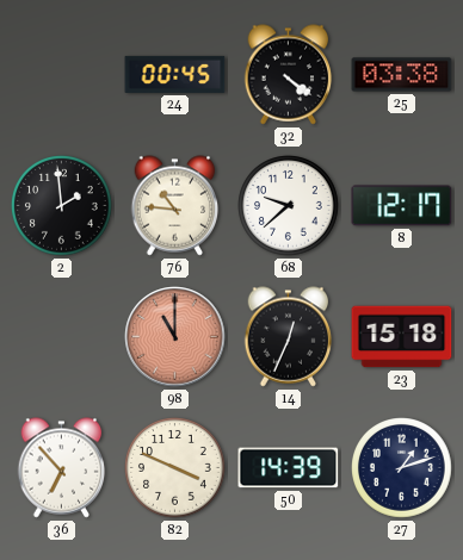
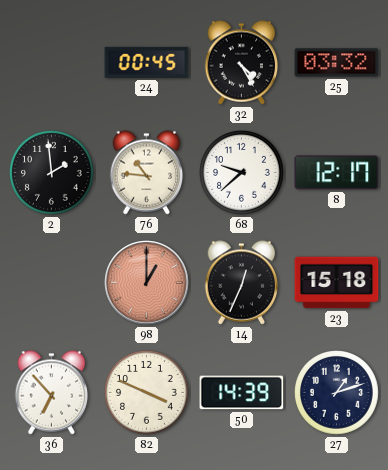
32: 4:21 -> 4:25
25: 03:38 -> 03:32
98: 11:00 -> 1:00
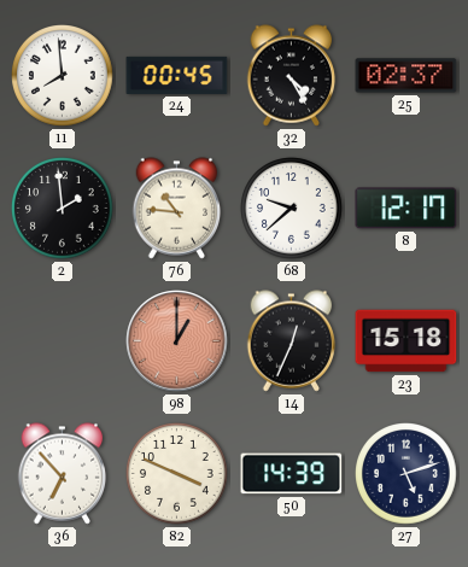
11: none -> 7:59
25: 03:32 -> 02:37
27: 1:12 -> 5:12
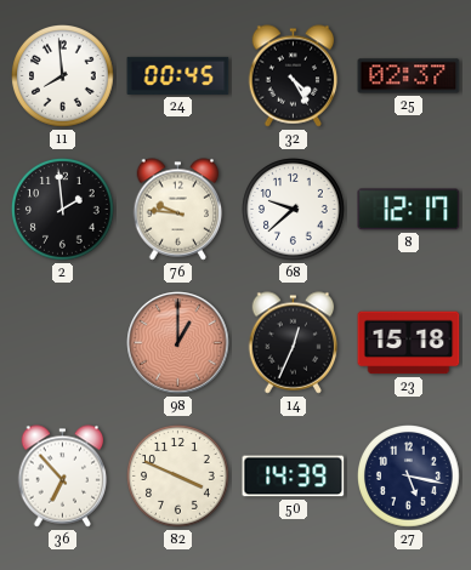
76: 10:46 -> 9:46
27: 5:12 -> 5:17
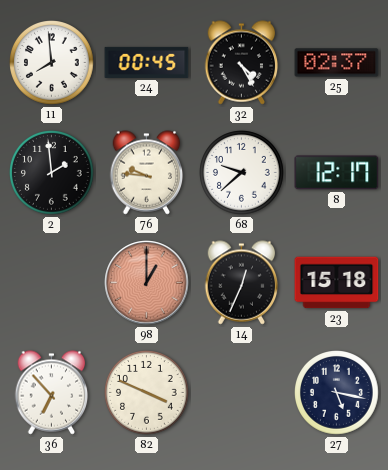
50: 14:39 -> none
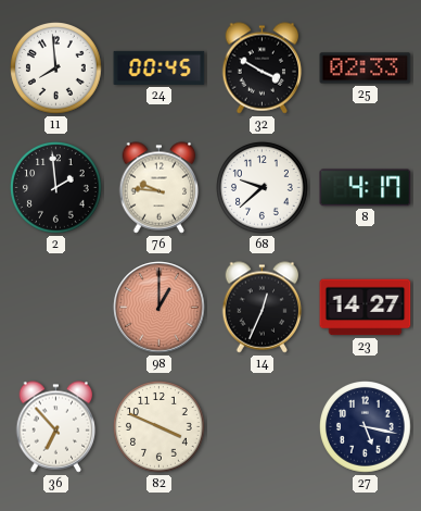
32: 4:25 -> 3:50
25: 02:37 -> 02:33
8: 12:17 -> 4:17
23: 15:18 -> 14:27
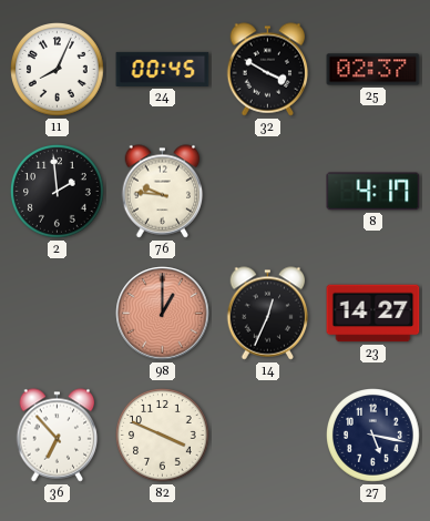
11: 7:59 -> 8:04
25: 02:33 -> 02:37
68: 9:38 -> none
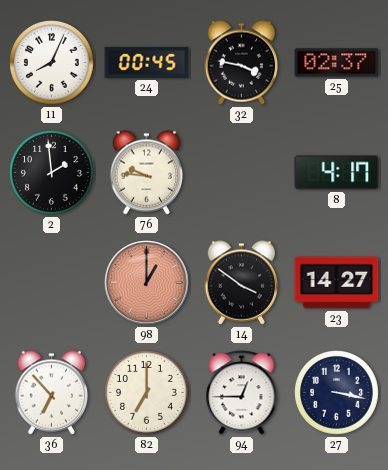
32: 3:50 -> 3:47
14: 12:34 -> 3:51
82: 3:49 -> 7:00
94: none -> 12:45
27: 5:17 -> 3:17
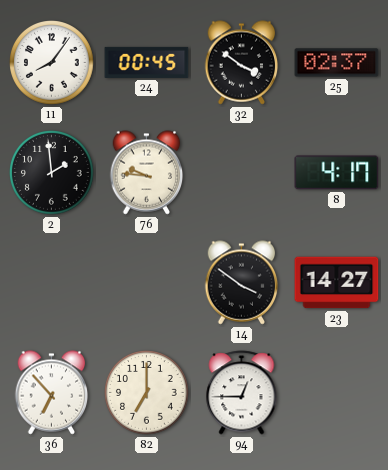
11: 8:04 -> 8:06
32: 3:47 -> 3:51
98: 1:00 -> none
27: 3:17 -> none
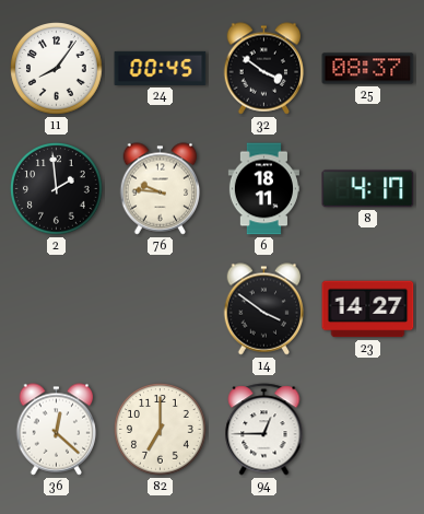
25: 02:37 -> 08:37
6: none -> 18:11
36: 6:53 -> 12:22
